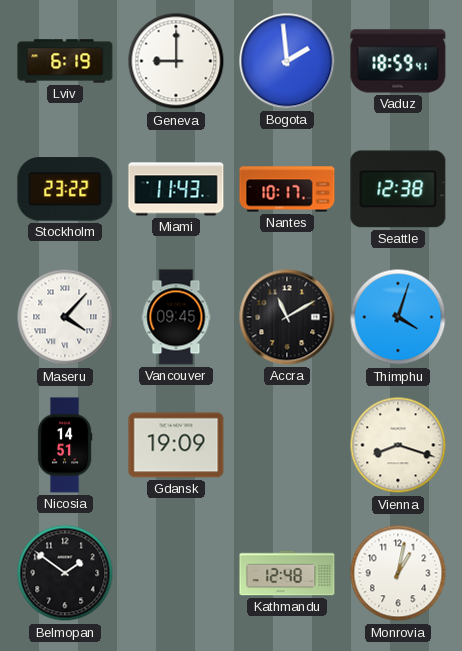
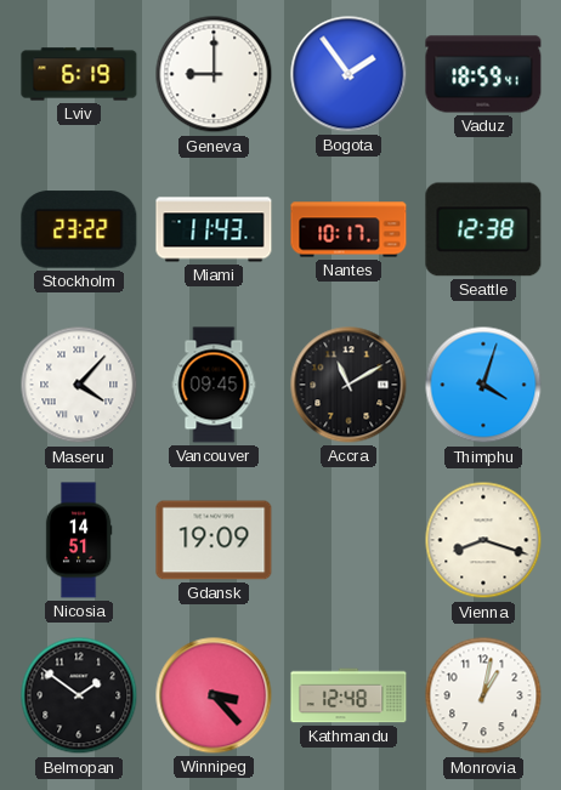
Bogota: 1:59 -> 1:54
Winnipeg: none -> 3:23
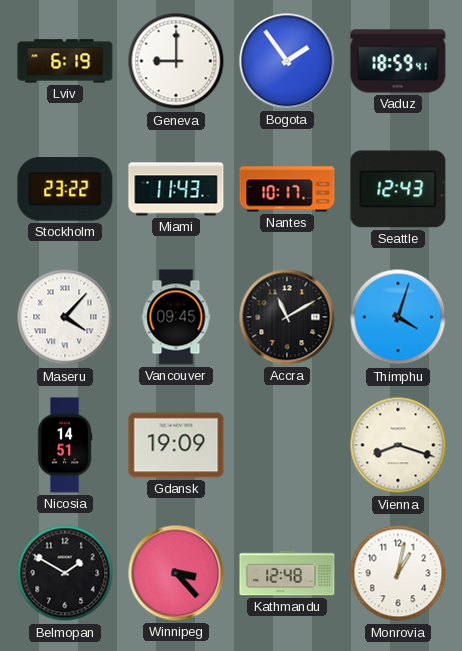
Seattle: 12:38 -> 12:43
Belmopan: 1:51 -> 1:50
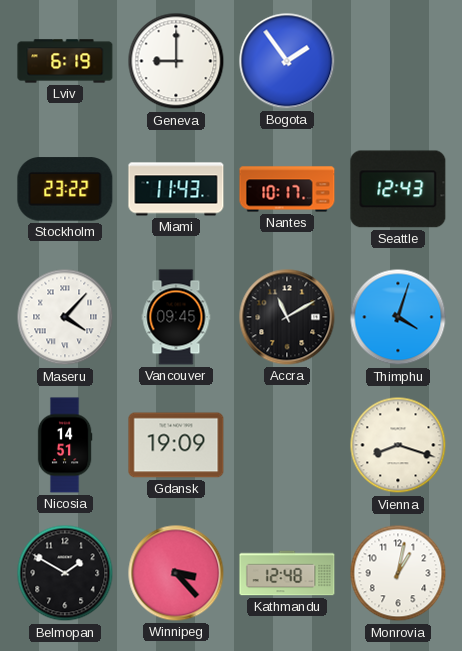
Vaduz: 18:59 -> none
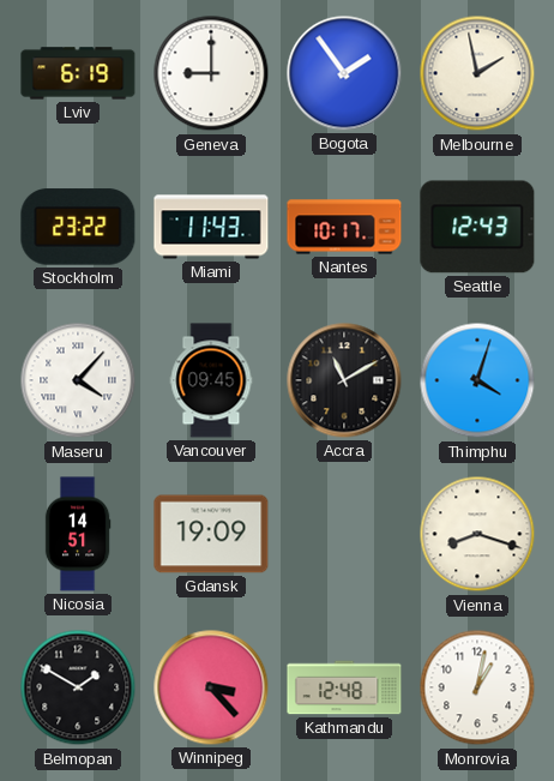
Melbourne: none -> 1:58
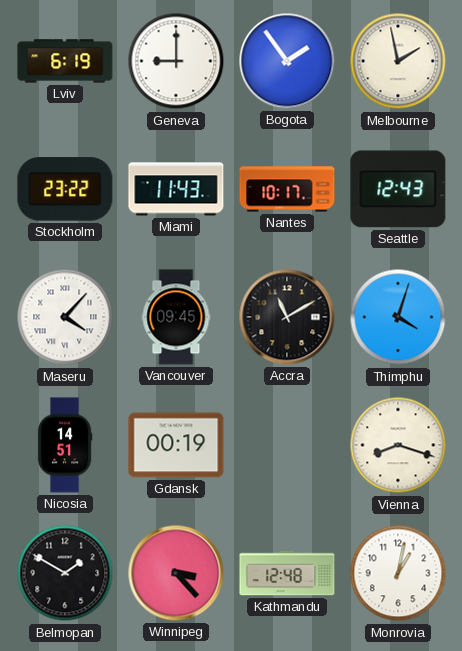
Gdansk: 19:09 -> 00:19
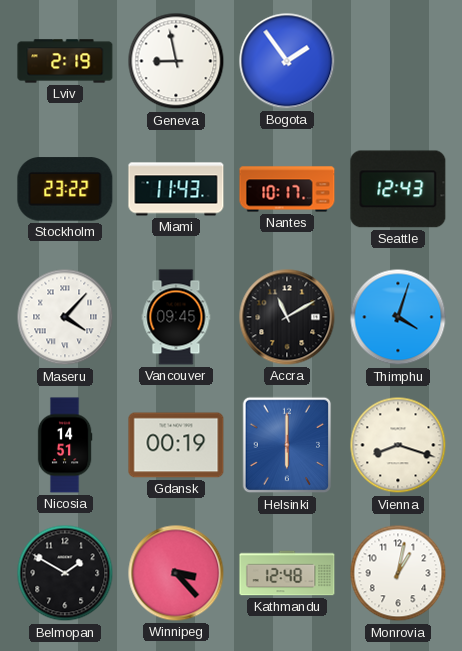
Lviv: 6:19 -> 2:19
Geneva: 9:00 -> 8:58
Melbourne: 1:58 -> none
Helsinki: none -> 6:00
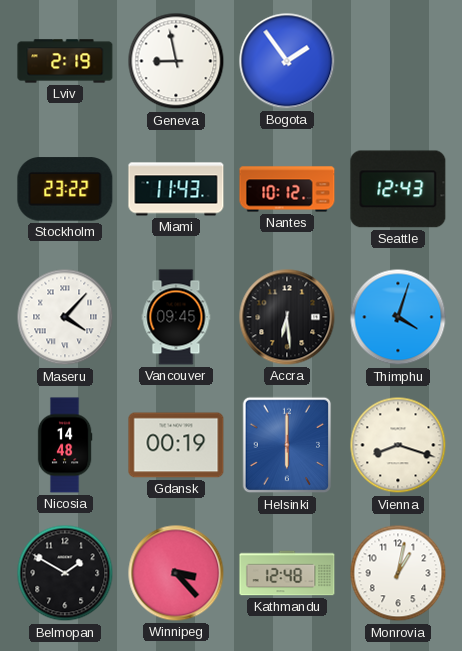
Nantes: 10:17 -> 10:12
Accra: 11:10 -> 6:29
Nicosia: 14:51 -> 14:48
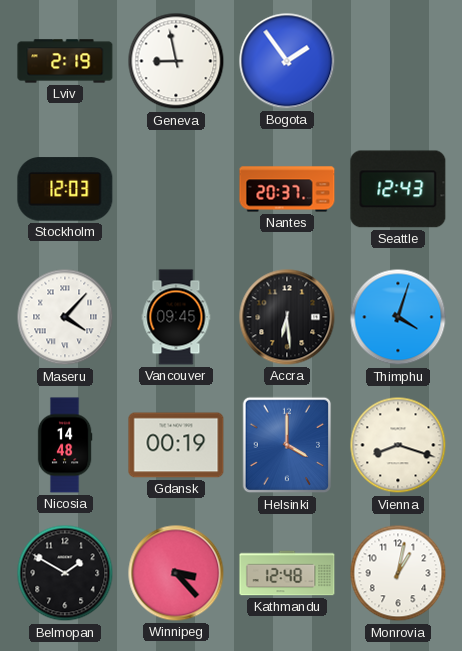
Stockholm: 23:22 -> 12:03
Miami: 11:43 -> none
Nantes: 10:12 -> 20:37
Helsinki: 6:00 -> 4:00
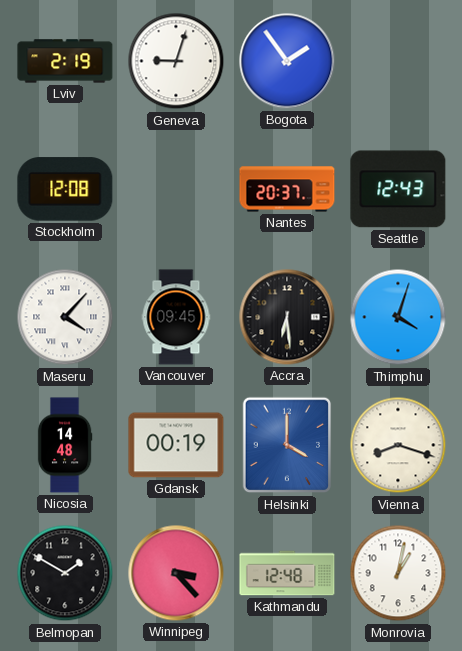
Geneva: 8:58 -> 9:03
Stockholm: 12:03 -> 12:08
